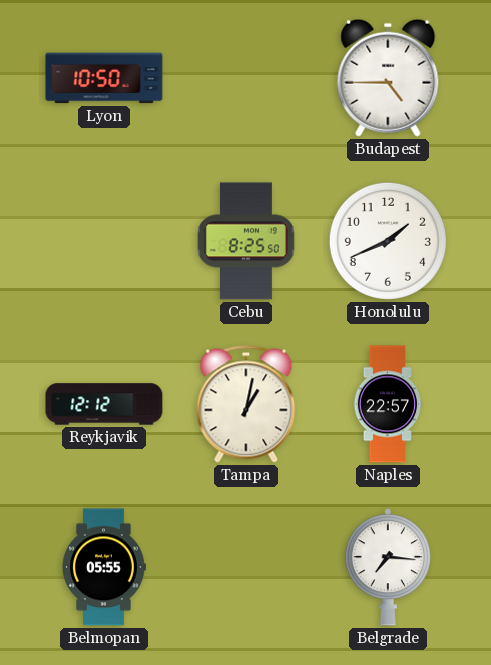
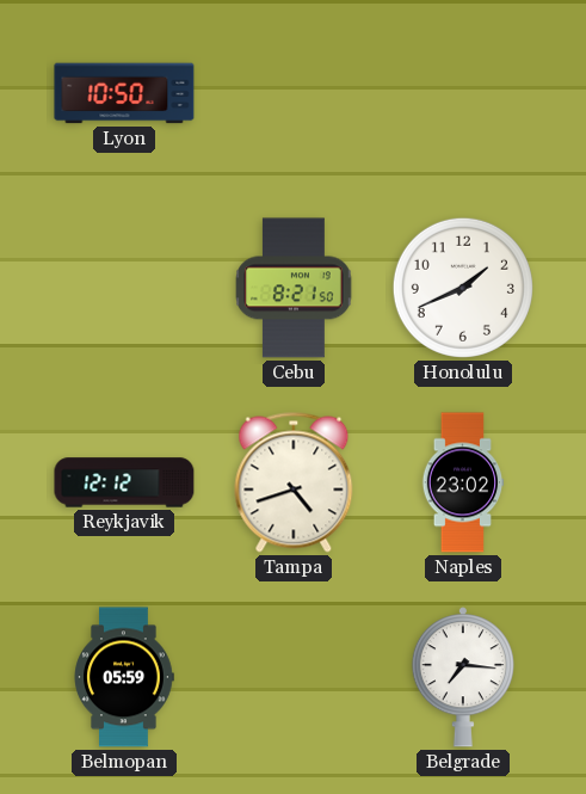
Budapest: 4:45 -> none
Cebu: 8:25 -> 8:21
Tampa: 1:02 -> 4:42
Naples: 22:57 -> 23:02
Belmopan: 05:55 -> 05:59
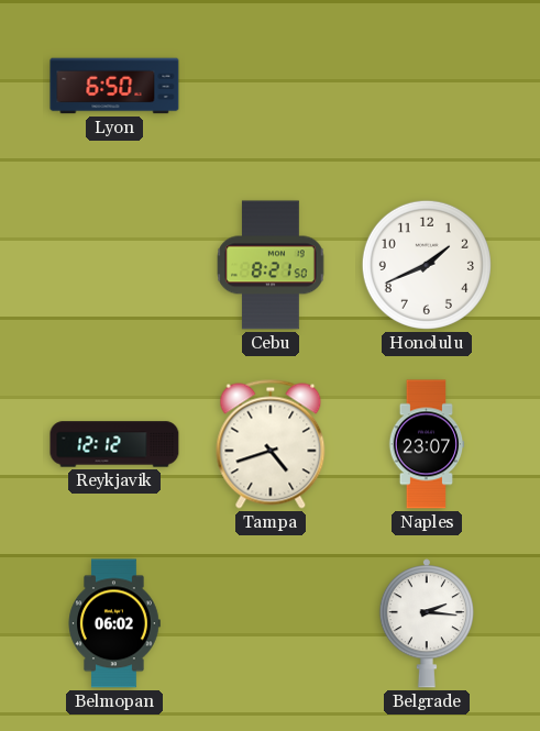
Lyon: 10:50 -> 6:50
Naples: 23:02 -> 23:07
Belmopan: 05:59 -> 06:02
Belgrade: 7:16 -> 2:16
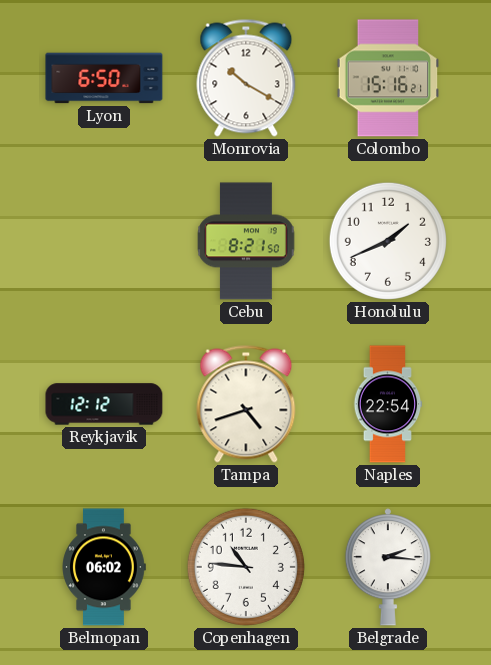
Monrovia: none -> 10:20
Colombo: none -> 15:16
Naples: 23:07 -> 22:54
Copenhagen: none -> 10:46
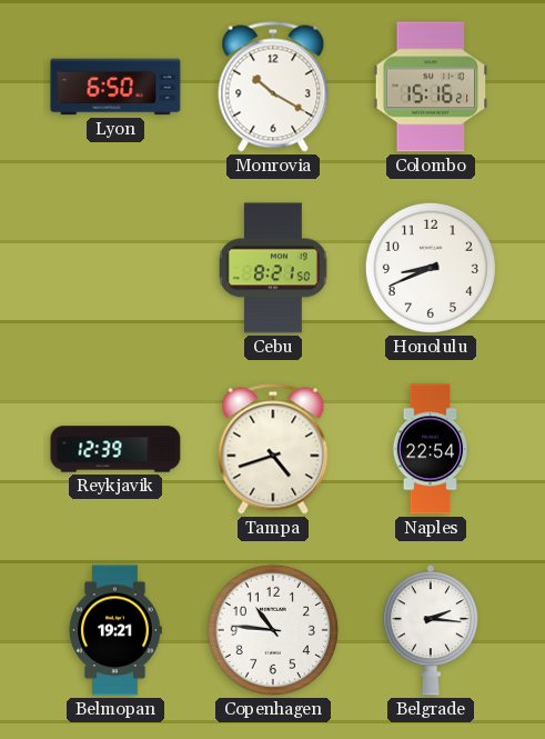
Honolulu: 1:41 -> 8:41
Reykjavik: 12:12 -> 12:39
Belmopan: 06:02 -> 19:21
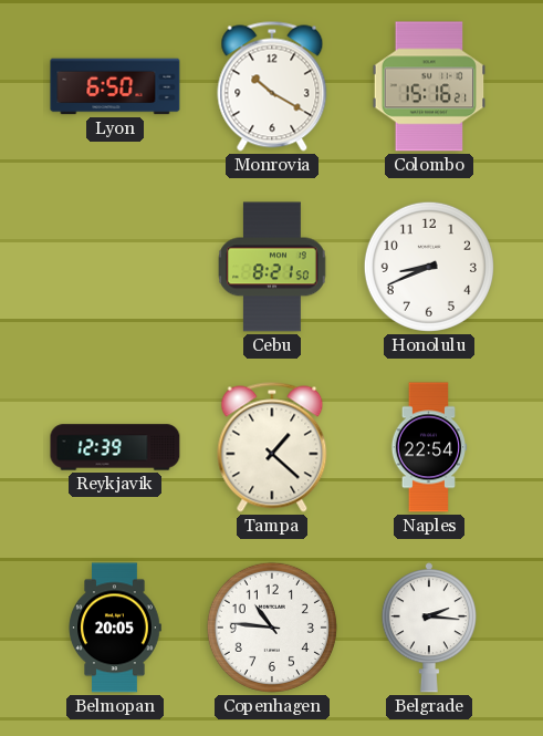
Tampa: 4:42 -> 1:22
Belmopan: 19:21 -> 20:05
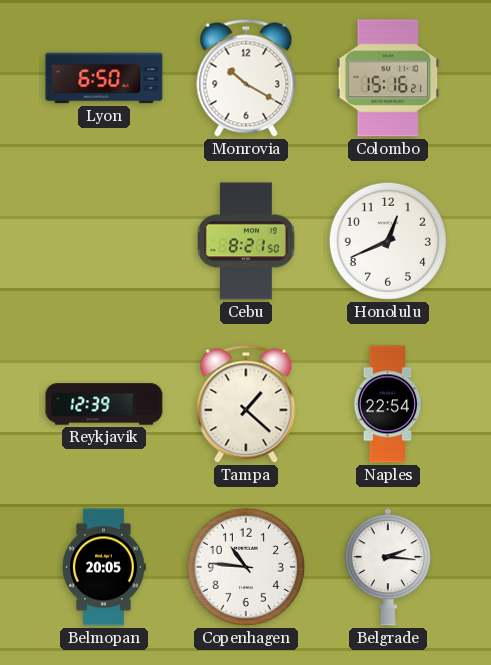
Honolulu: 8:41 -> 12:41
